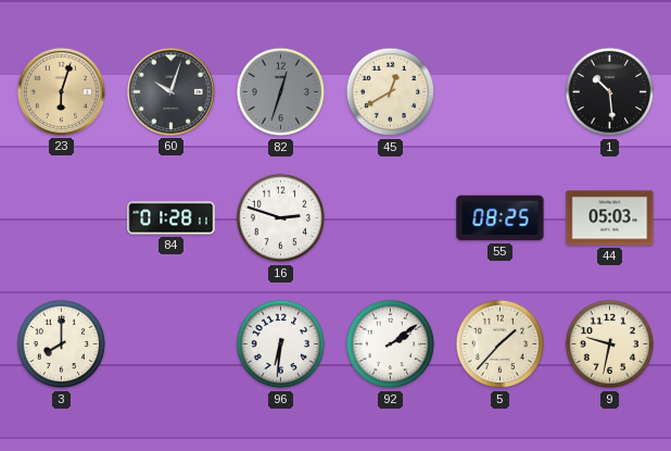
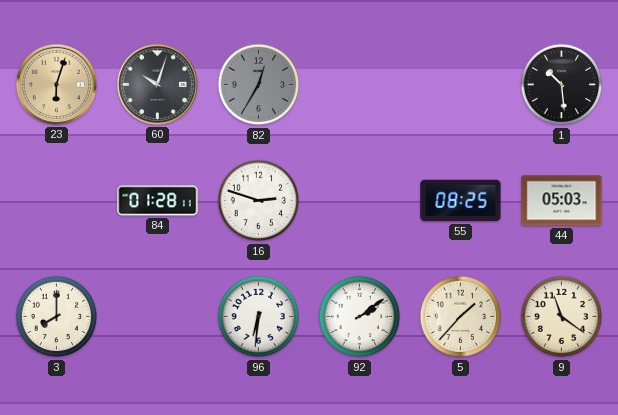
82: 12:33 -> 12:35
45: 12:40 -> none
9: 9:32 -> 11:21
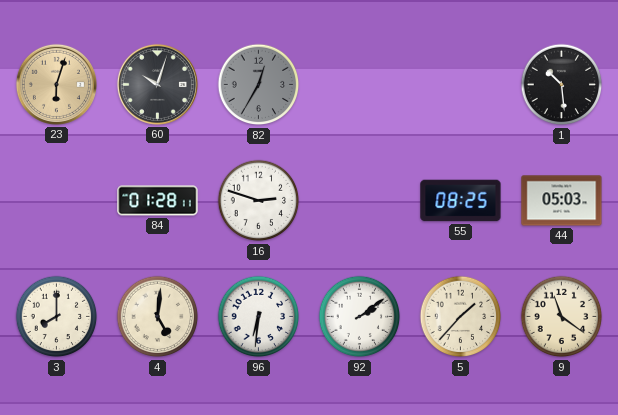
4: none -> 5:01
